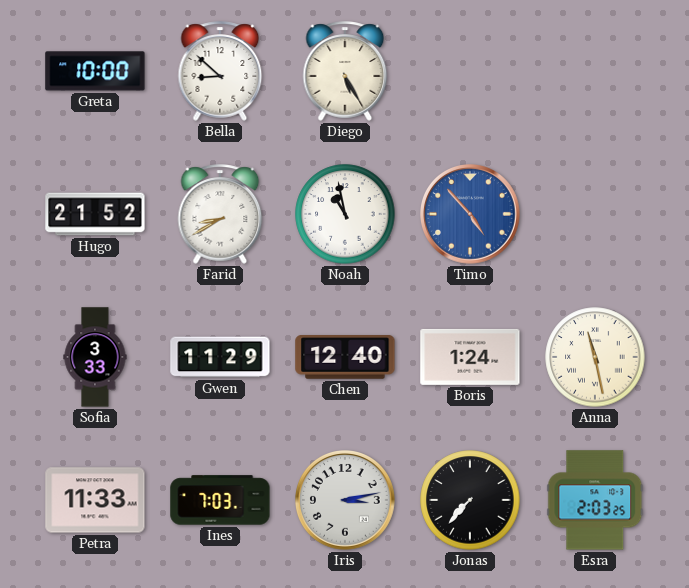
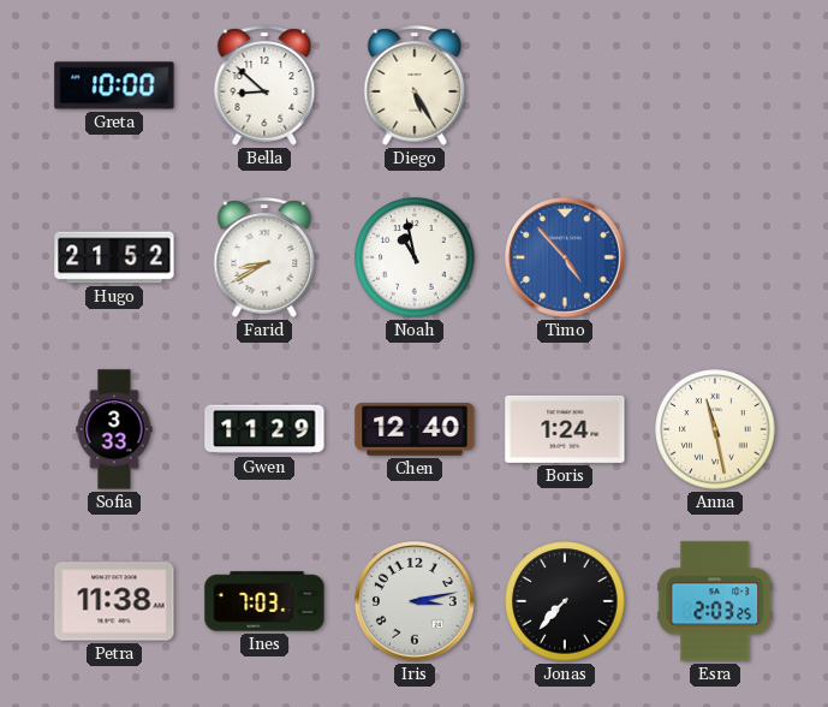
Petra: 11:33 -> 11:38
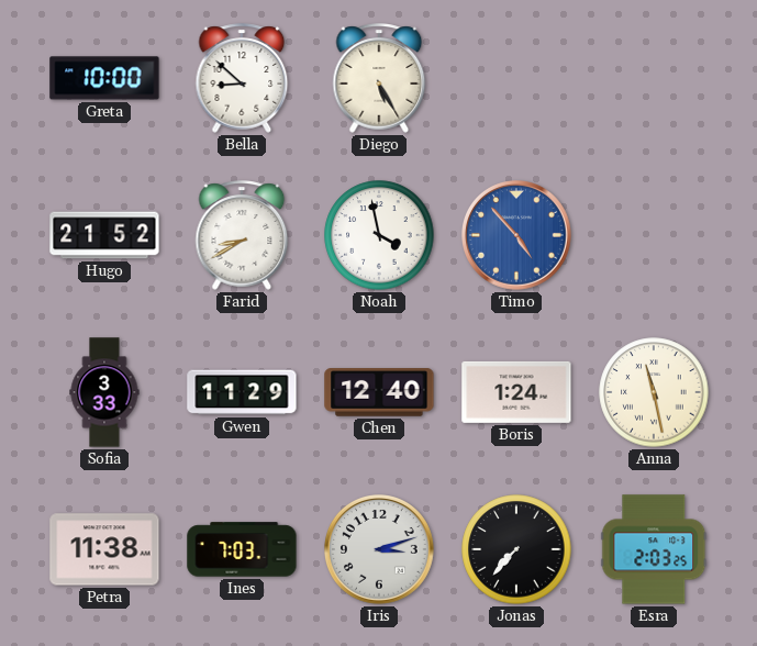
Noah: 10:58 -> 3:58
Iris: 3:13 -> 3:12
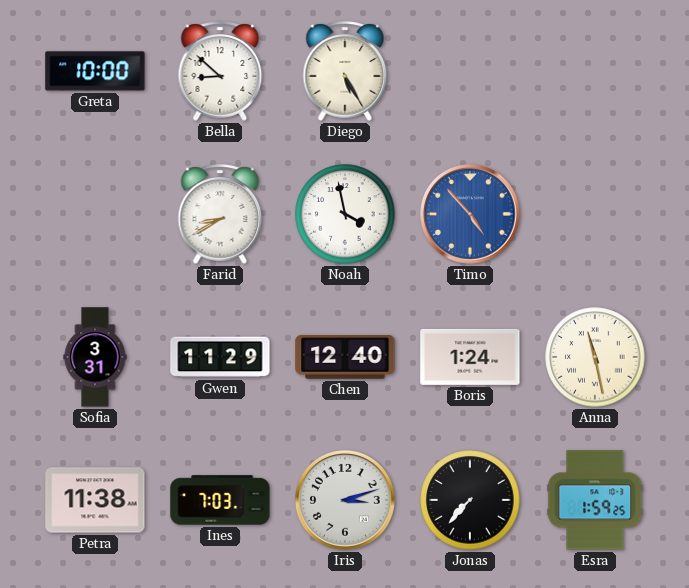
Hugo: 21:52 -> none
Sofia: 3:33 -> 3:31
Esra: 2:03 -> 1:59
